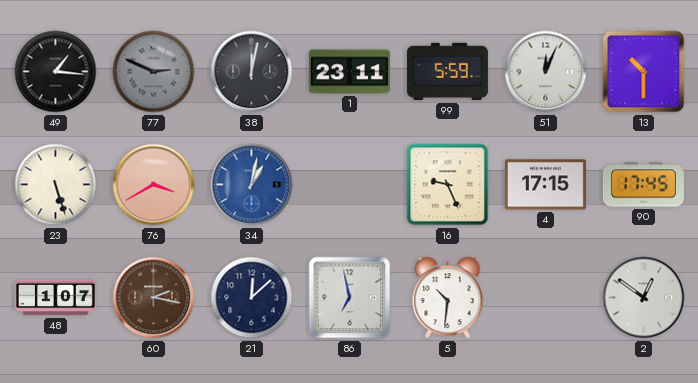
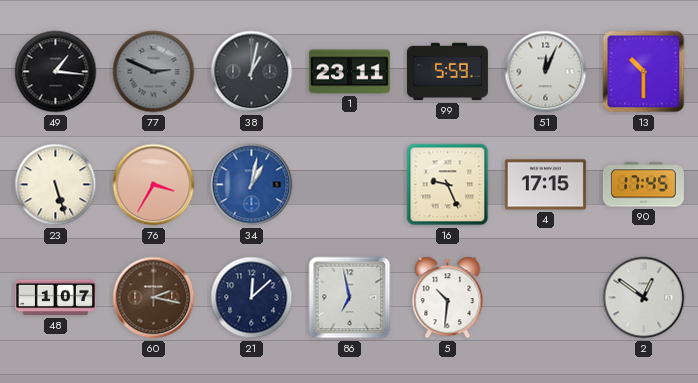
38: 12:02 -> 1:02
76: 3:40 -> 3:35
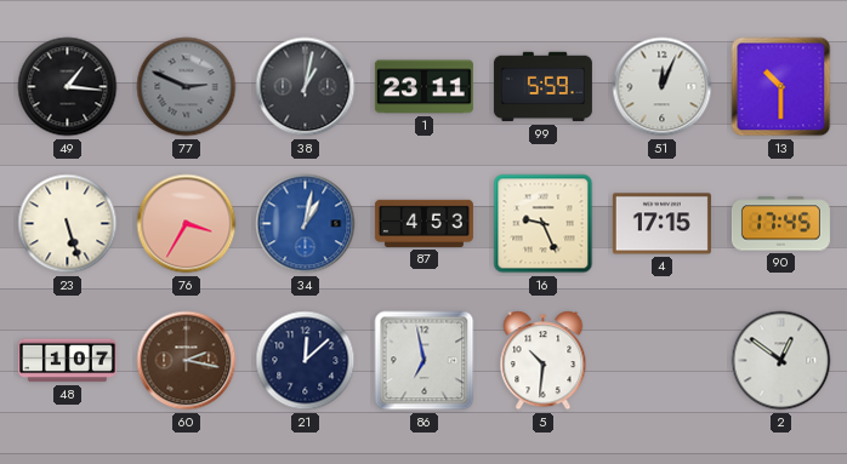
87: none -> 4:53
